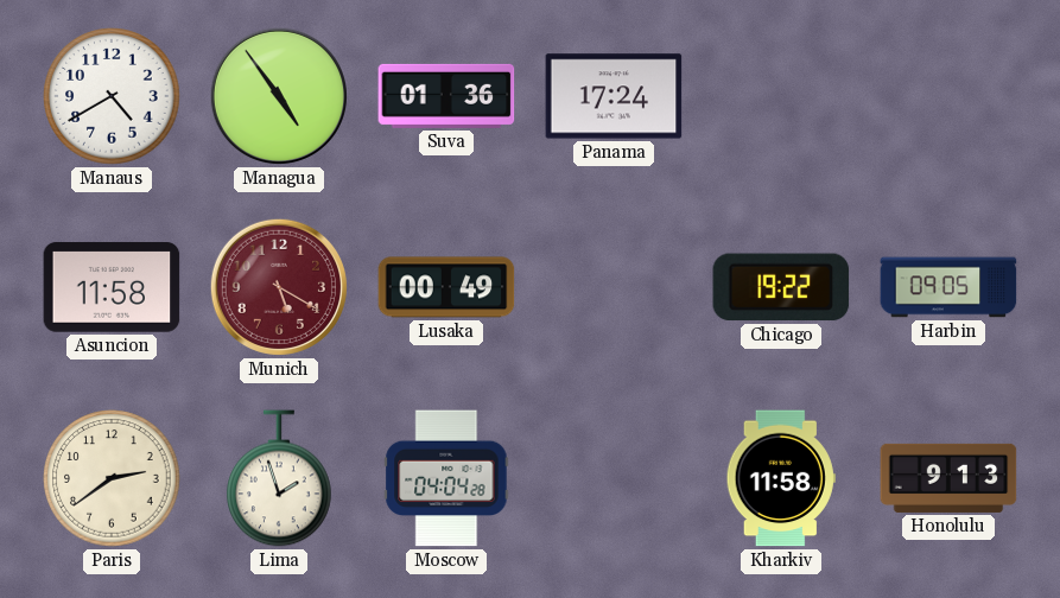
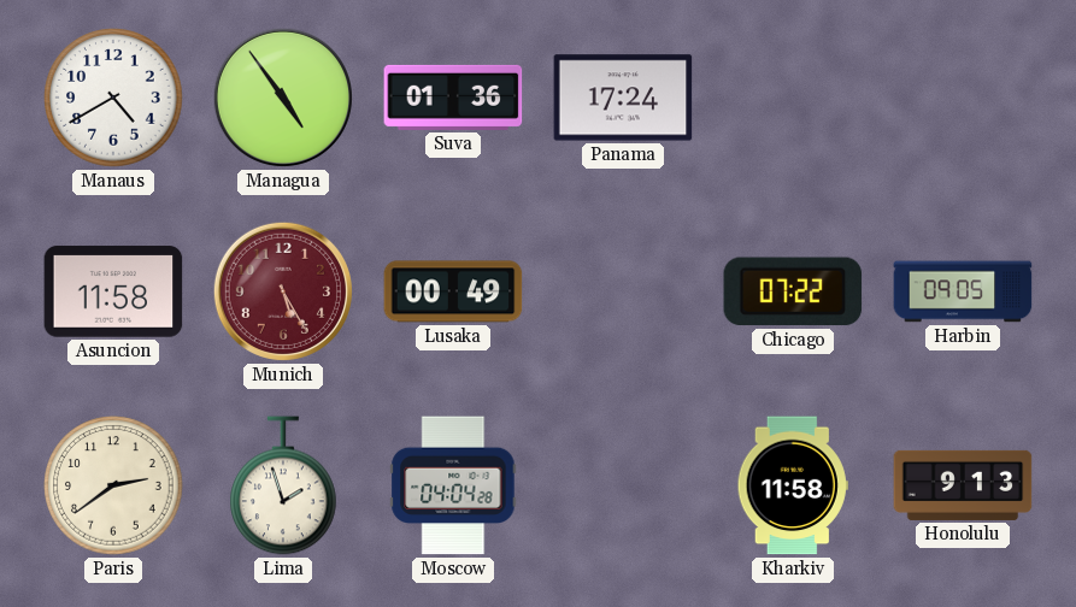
Munich: 5:20 -> 5:25
Chicago: 19:22 -> 07:22
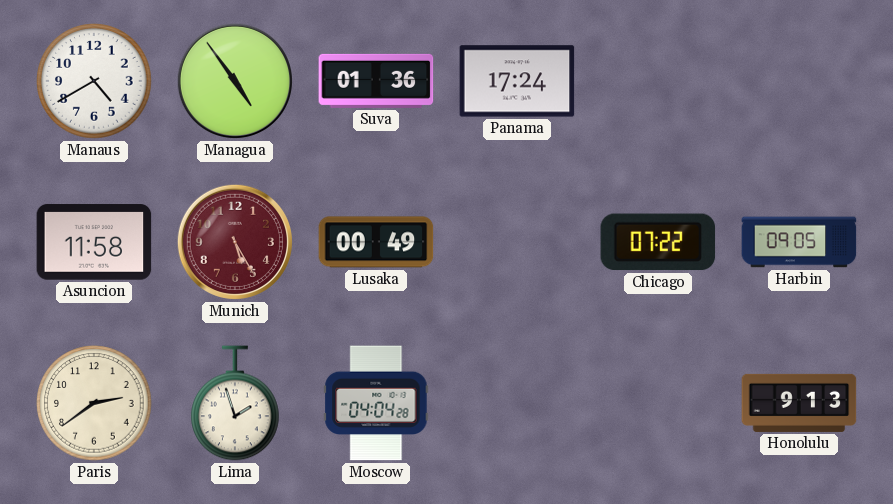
Kharkiv: 11:58 -> none
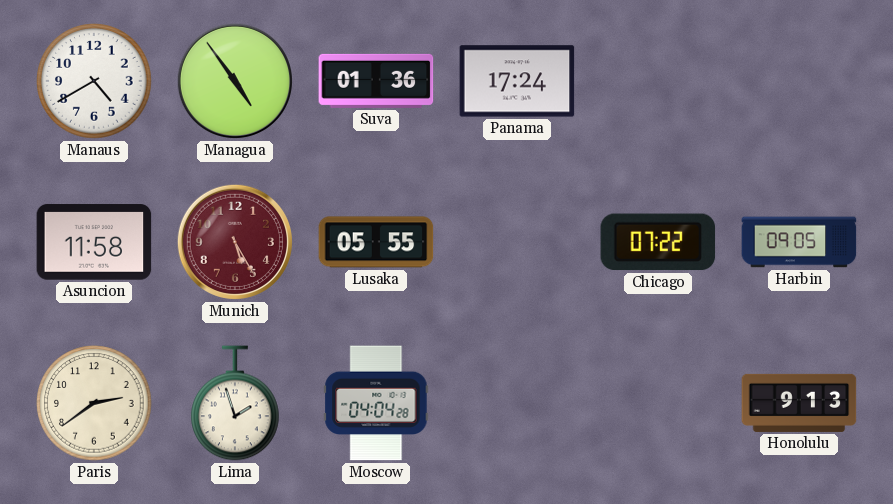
Lusaka: 00:49 -> 05:55
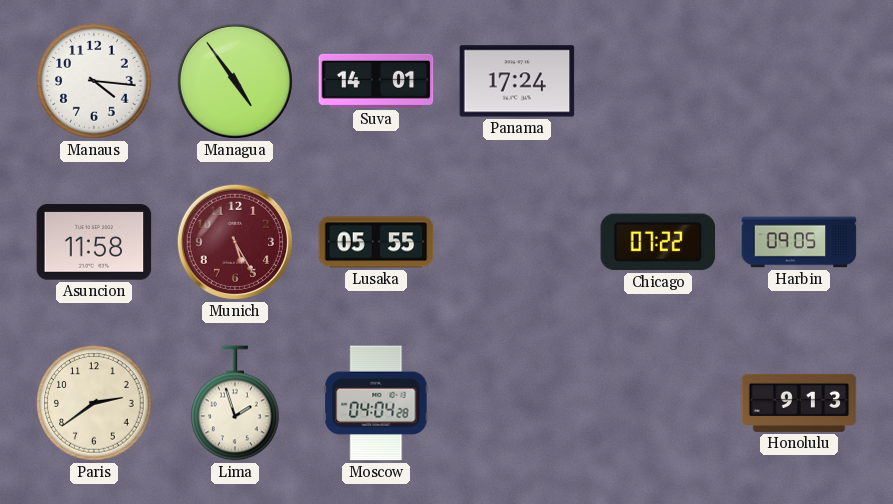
Manaus: 4:40 -> 4:16
Suva: 01:36 -> 14:01
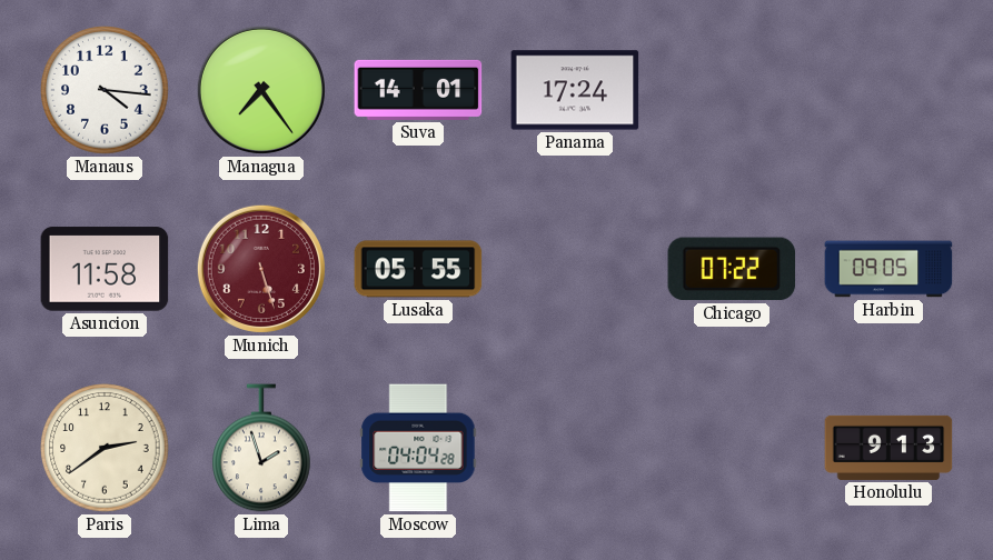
Managua: 4:54 -> 7:24
Munich: 5:25 -> 5:27
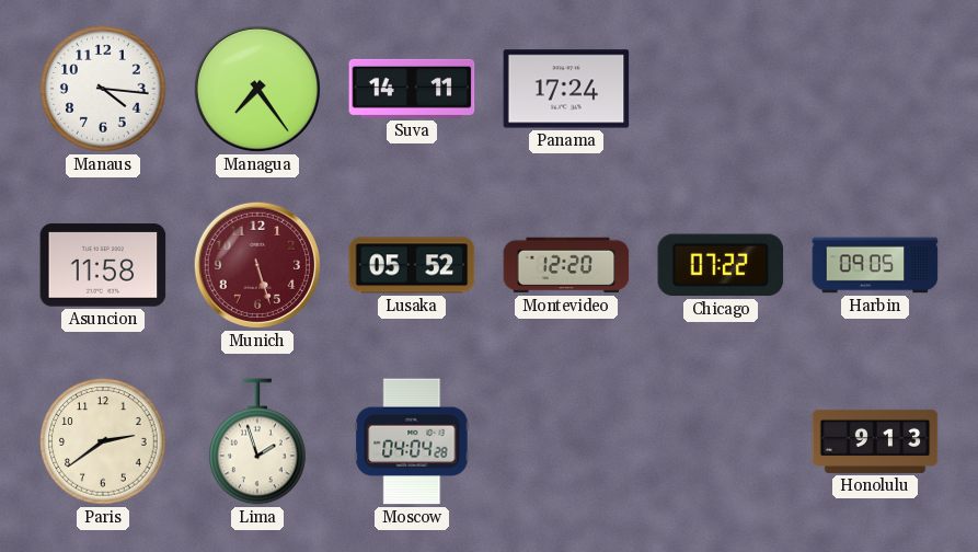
Suva: 14:01 -> 14:11
Lusaka: 05:55 -> 05:52
Montevideo: none -> 12:20
